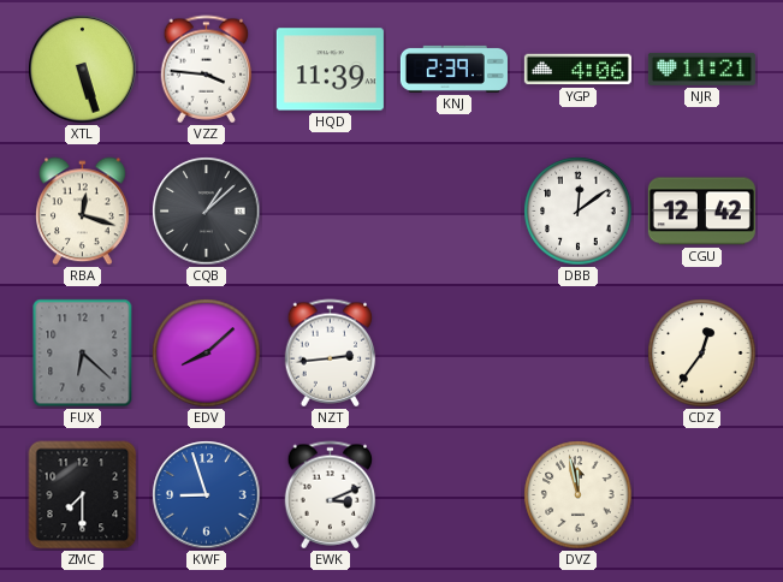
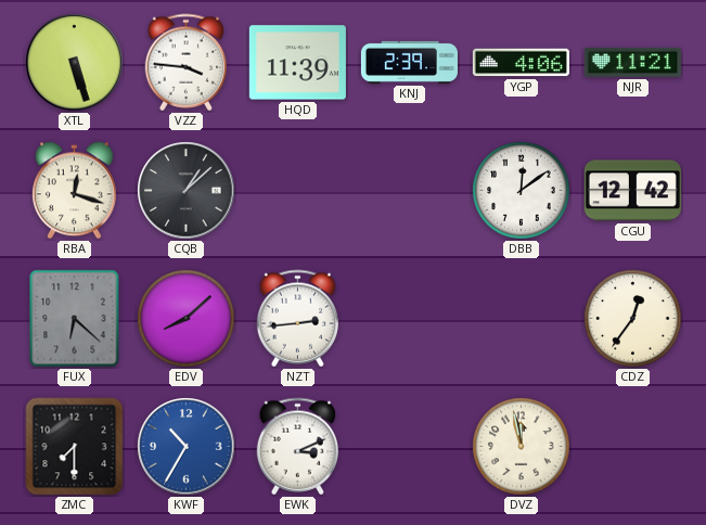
KWF: 8:57 -> 10:35
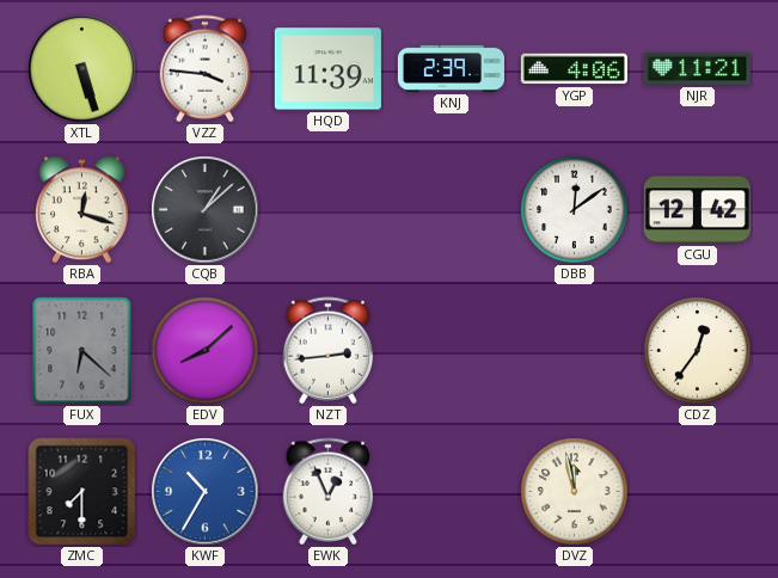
EWK: 3:11 -> 12:56
